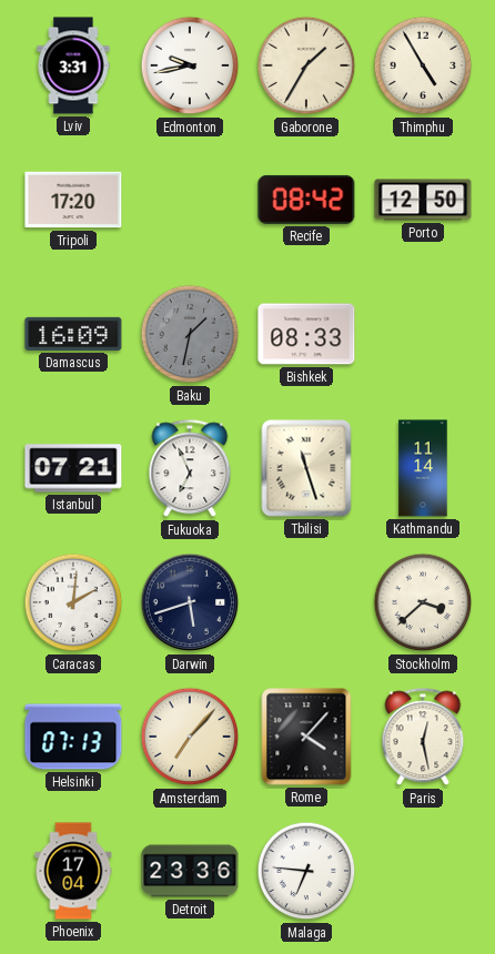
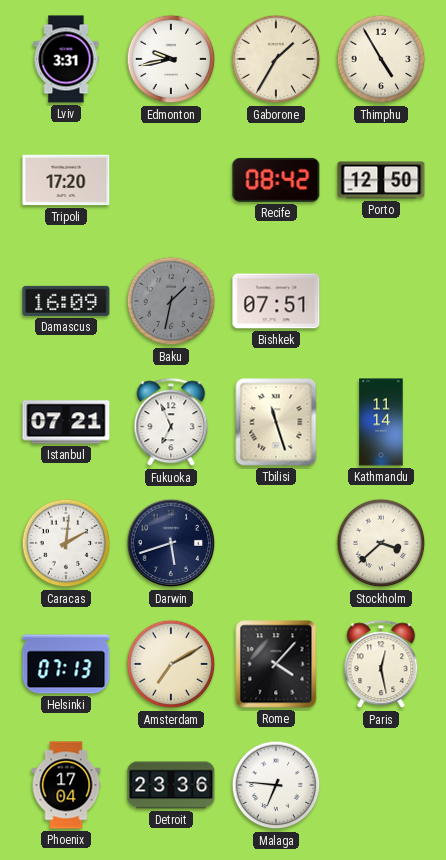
Bishkek: 08:33 -> 07:51
Amsterdam: 7:07 -> 7:10
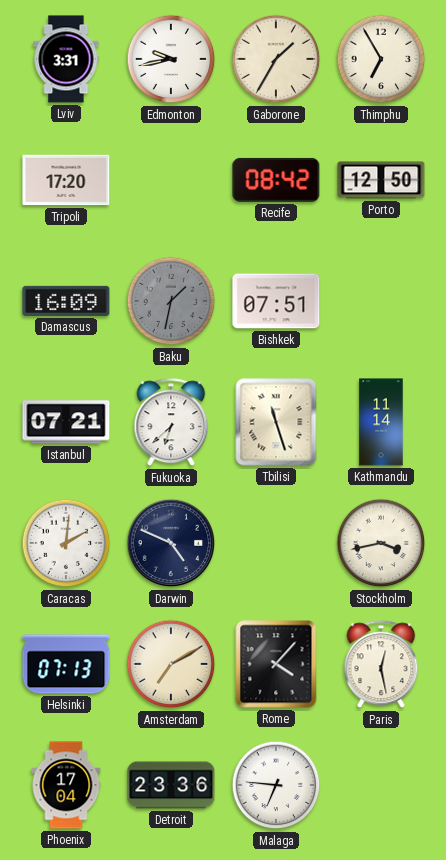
Thimphu: 4:55 -> 6:55
Fukuoka: 6:56 -> 6:38
Darwin: 5:42 -> 4:49
Stockholm: 3:38 -> 3:43
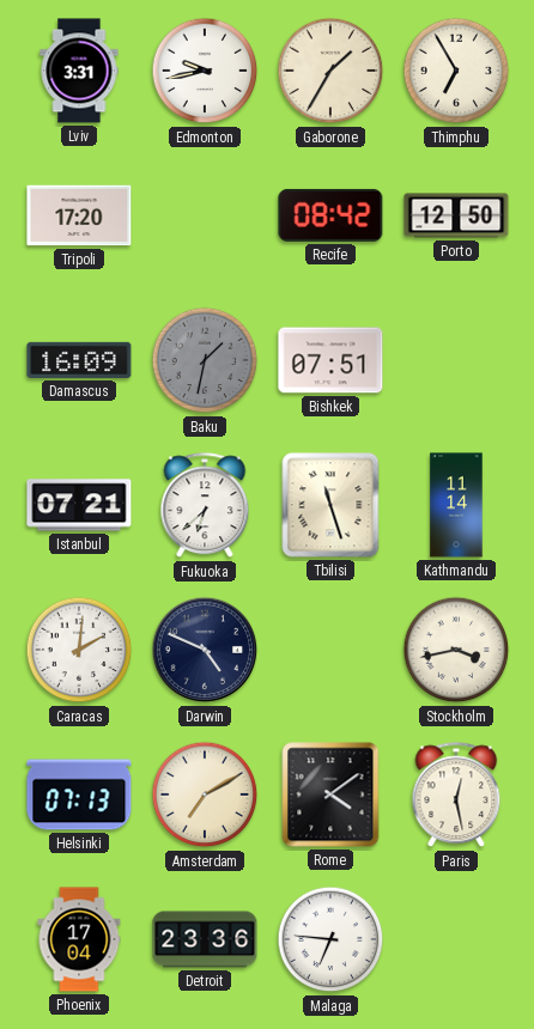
Rome: 4:07 -> 4:09
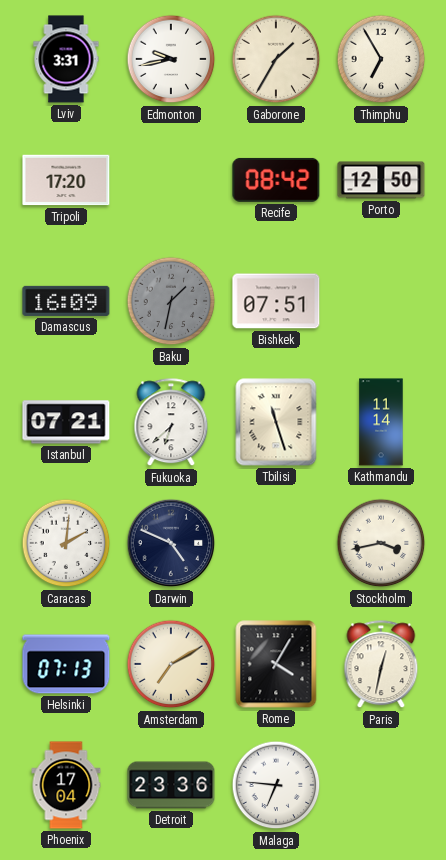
Rome: 4:09 -> 4:05
Paris: 12:28 -> 12:32
